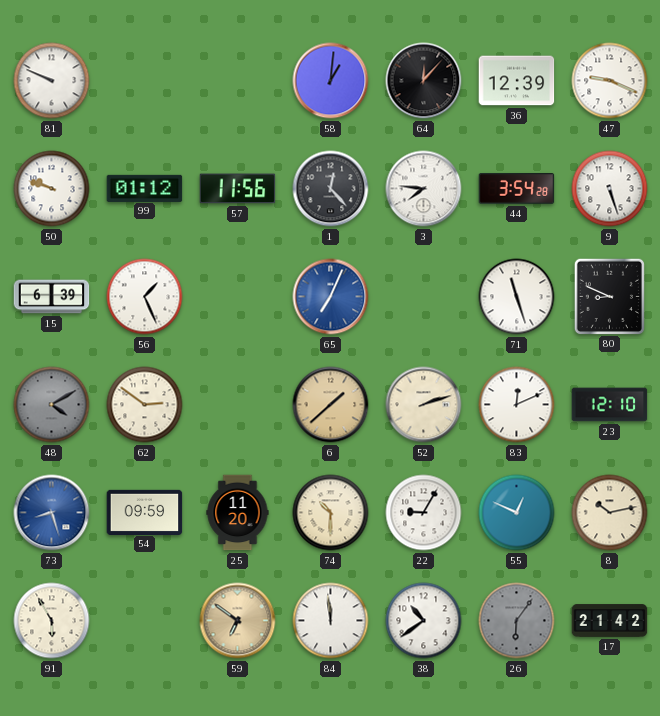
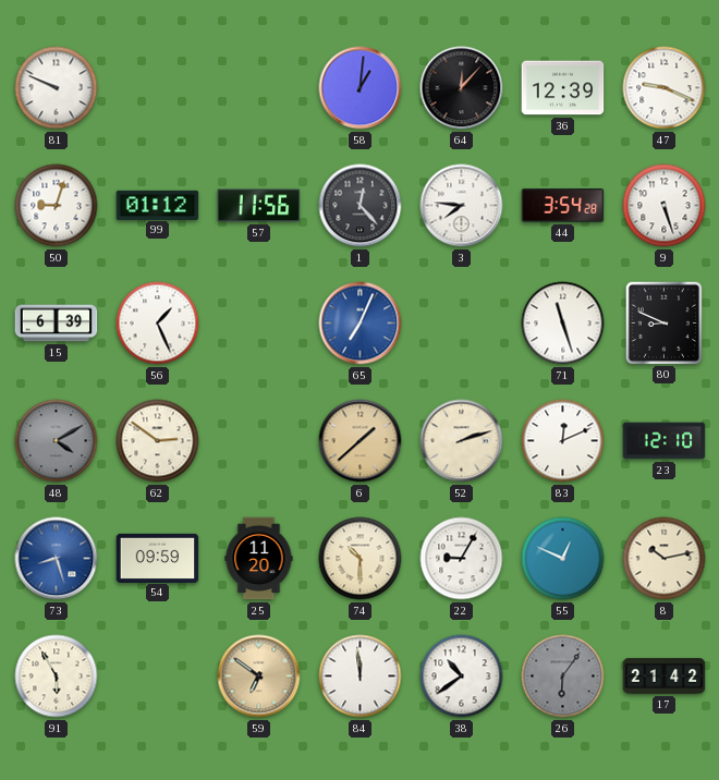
50: 9:48 -> 9:03
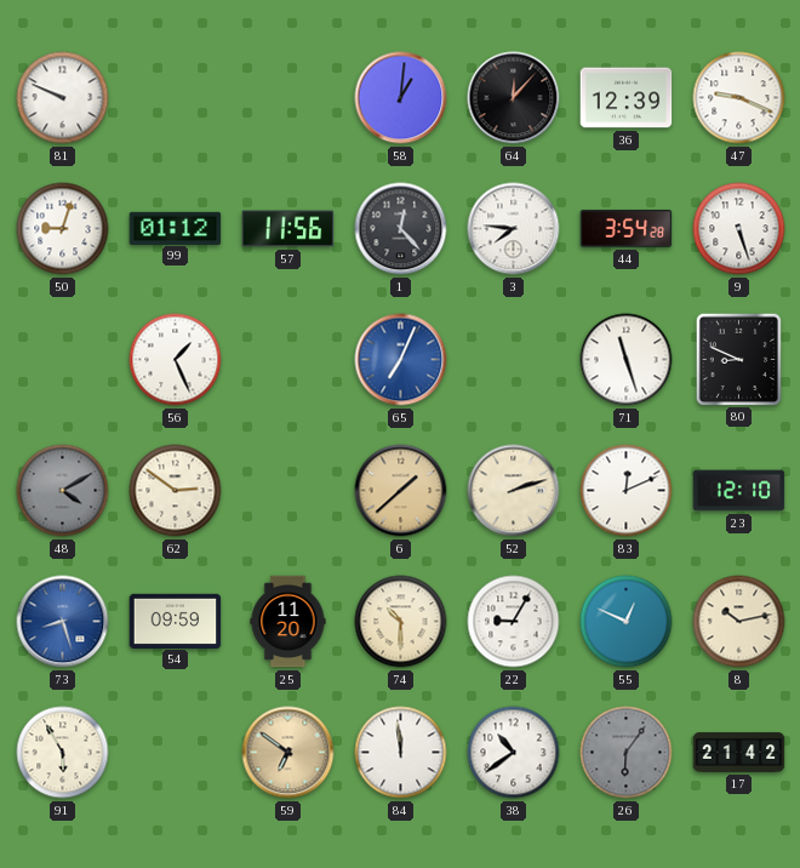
15: 6:39 -> none
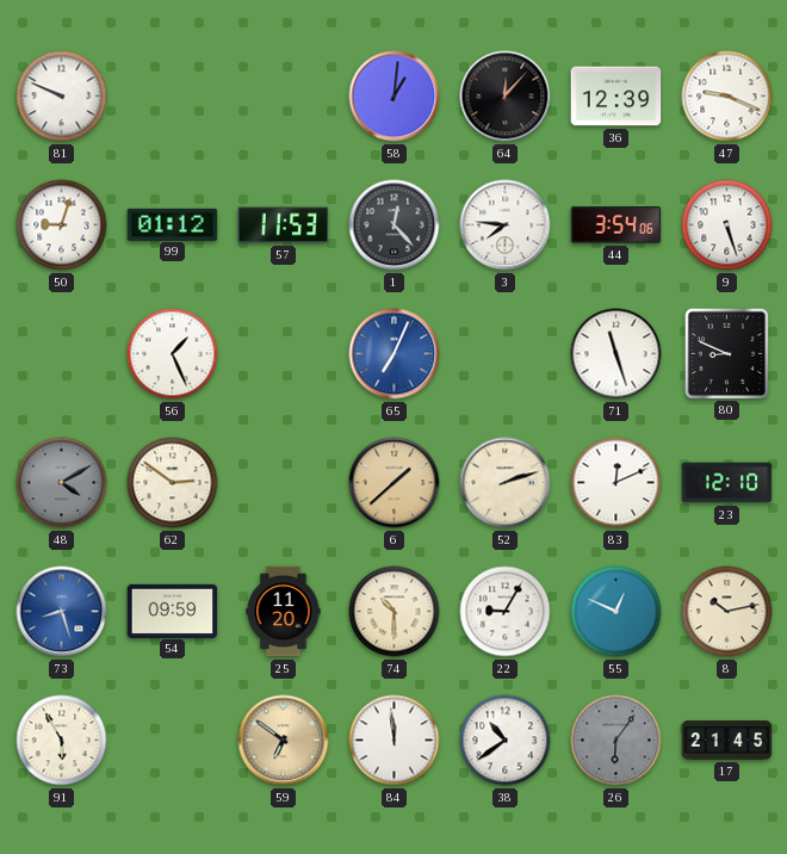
57: 11:56 -> 11:53
44: 3:54:28 -> 3:54:06
17: 21:42 -> 21:45
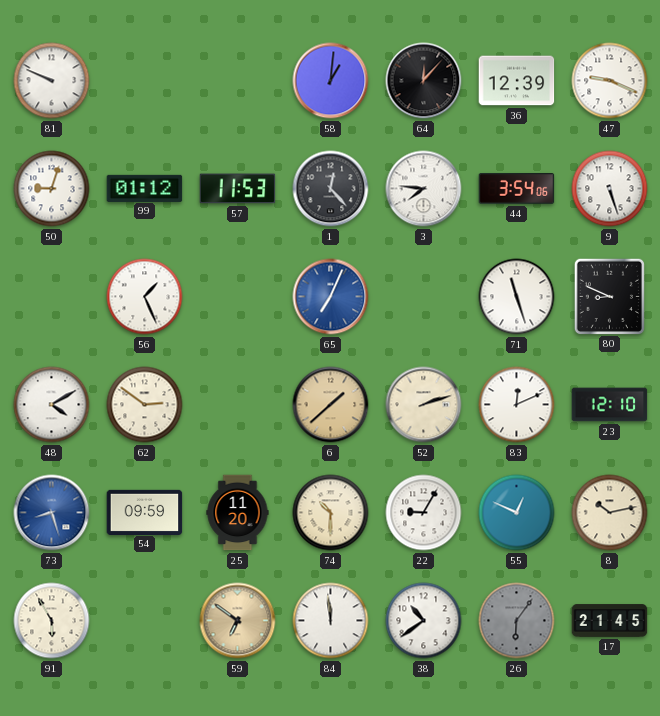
48 dial: grey -> white
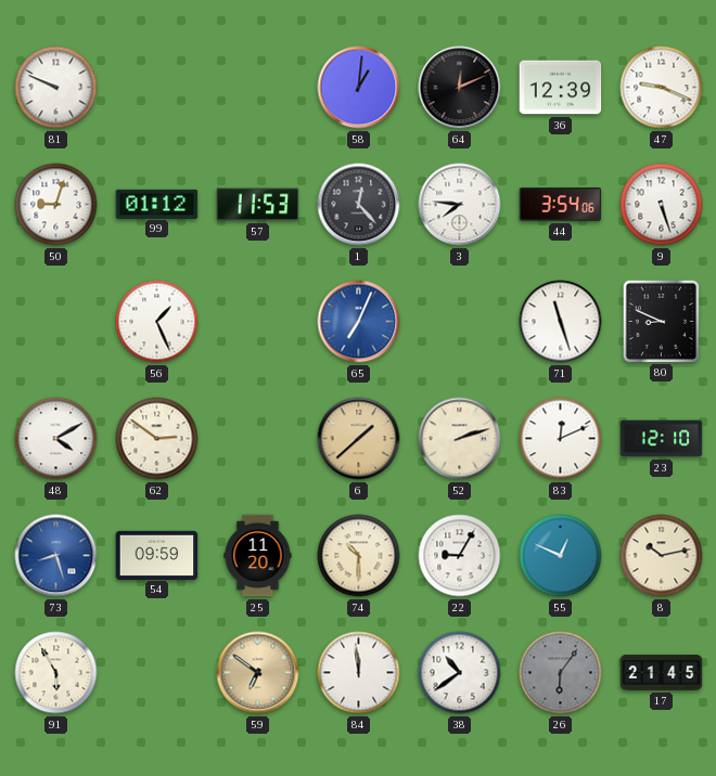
64: 12:07 -> 12:11
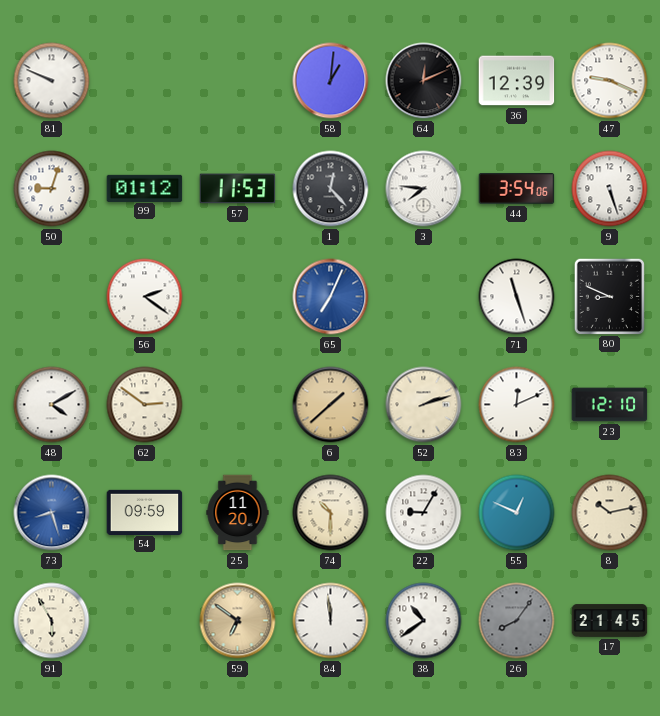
56: 1:26 -> 2:21
26: 6:06 -> 8:06
